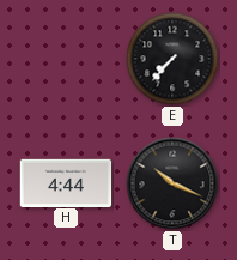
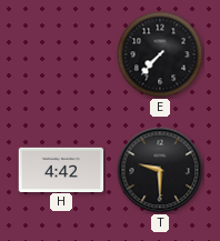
H: 4:44 -> 4:42
T: 10:19 -> 9:30
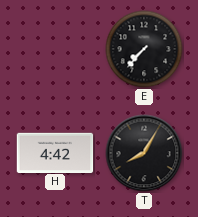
T: 9:30 -> 8:05
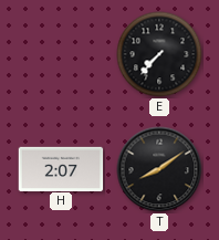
H: 4:42 -> 2:07
T: 8:05 -> 8:09
